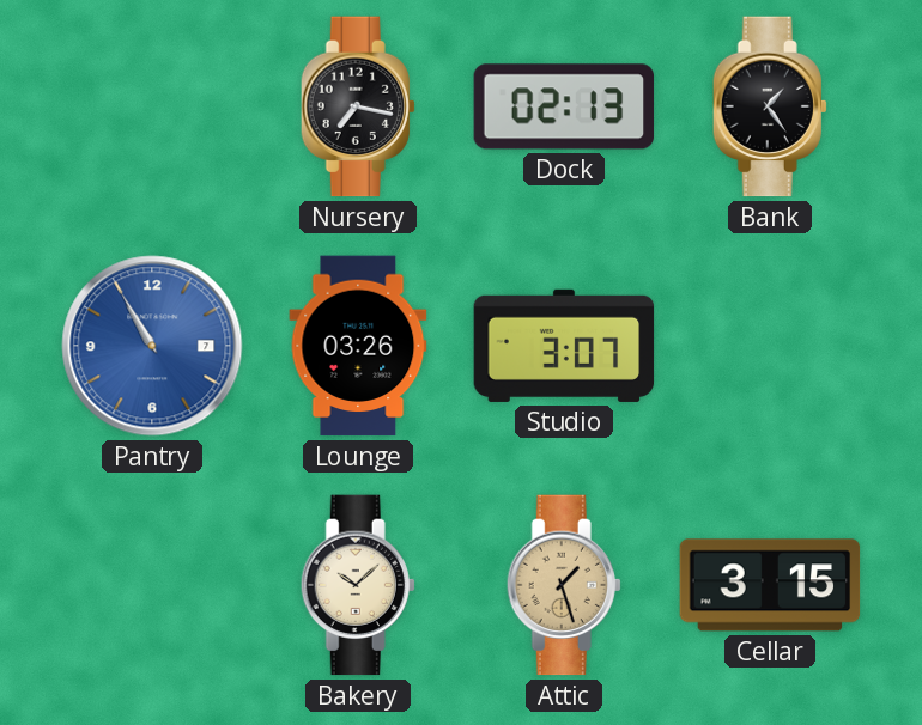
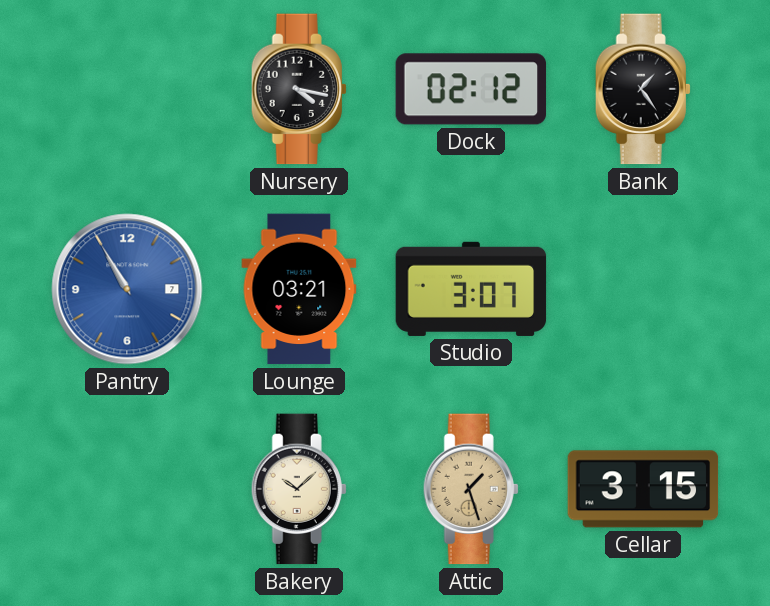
Nursery: 7:17 -> 4:17
Dock: 02:13 -> 02:12
Lounge: 03:26 -> 03:21
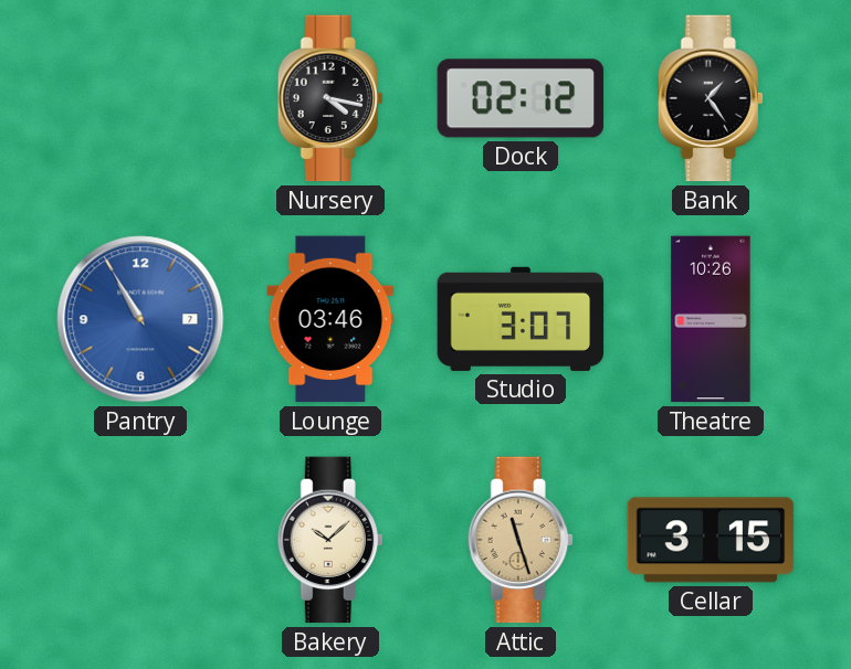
Lounge: 03:21 -> 03:46
Theatre: none -> 10:26
Attic: 1:27 -> 11:27
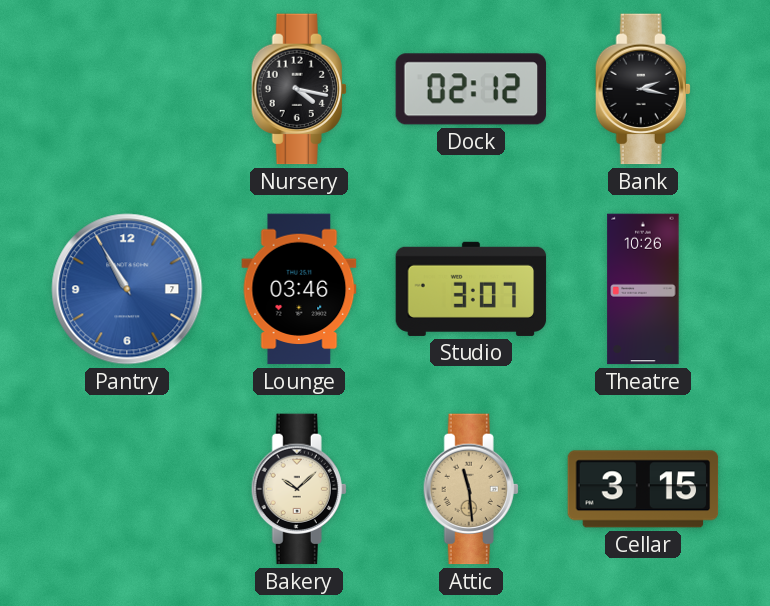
Bank: 1:24 -> 2:17
Attic: 11:27 -> 11:29
